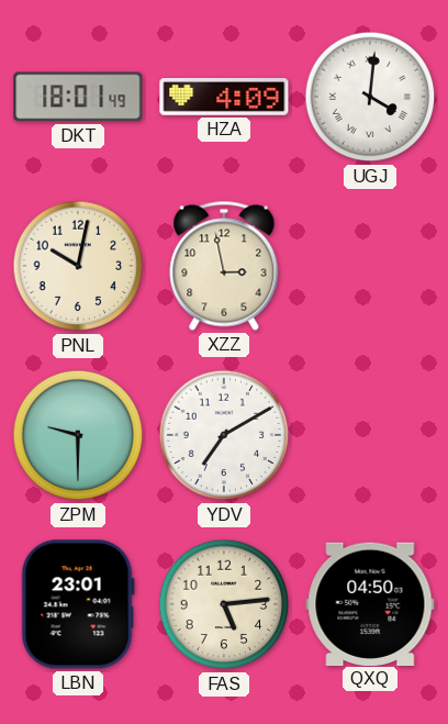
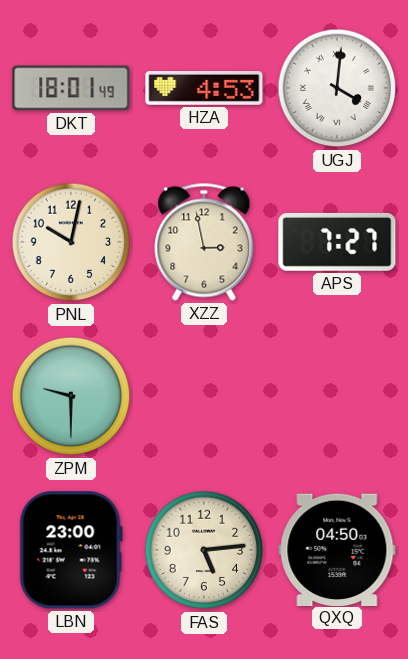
HZA: 4:09 -> 4:53
APS: none -> 7:27
YDV: 7:10 -> none
LBN: 23:01 -> 23:00
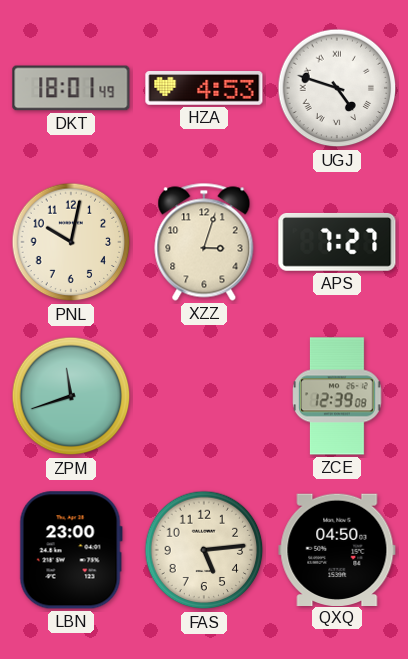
UGJ: 4:01 -> 4:48
XZZ: 2:58 -> 3:03
ZPM: 9:30 -> 11:42
ZCE: none -> 12:39
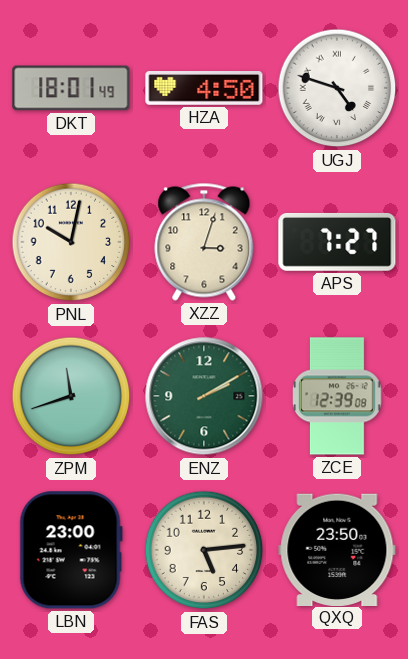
HZA: 4:53 -> 4:50
ENZ: none -> 2:10
QXQ: 04:50 -> 23:50
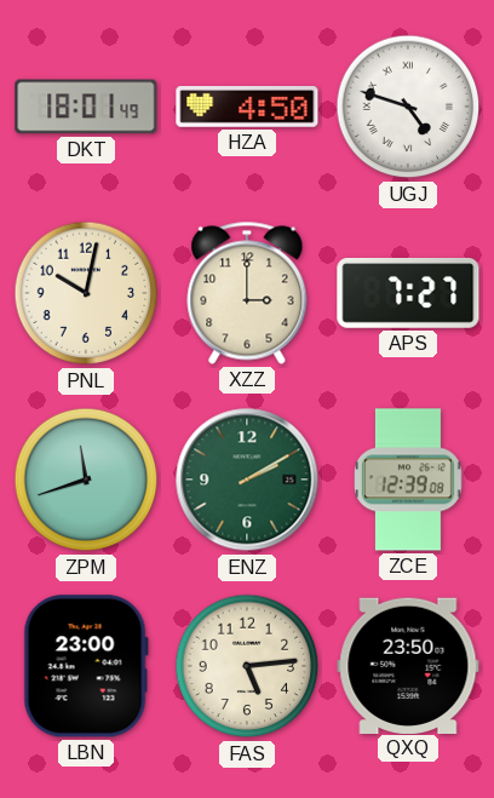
XZZ: 3:03 -> 3:00
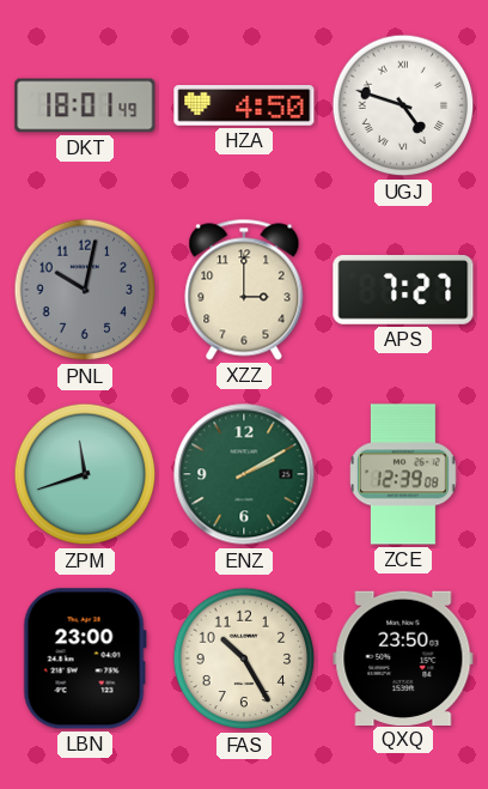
PNL dial: cream -> grey
FAS: 5:14 -> 10:25
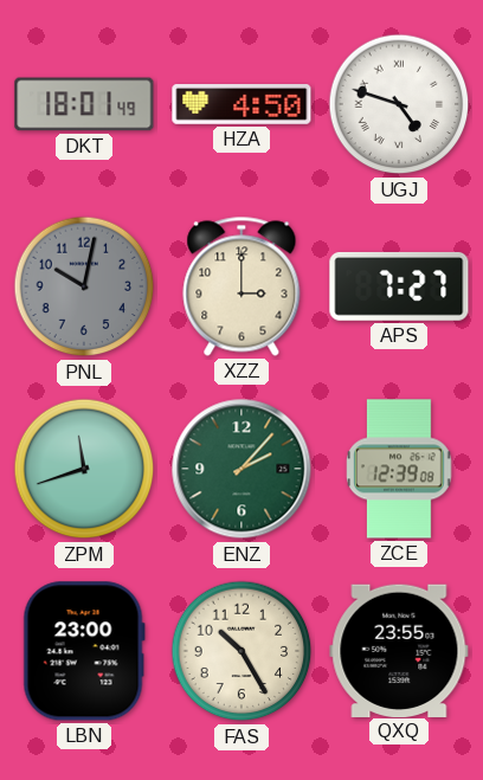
ENZ: 2:10 -> 2:07
QXQ: 23:50 -> 23:55
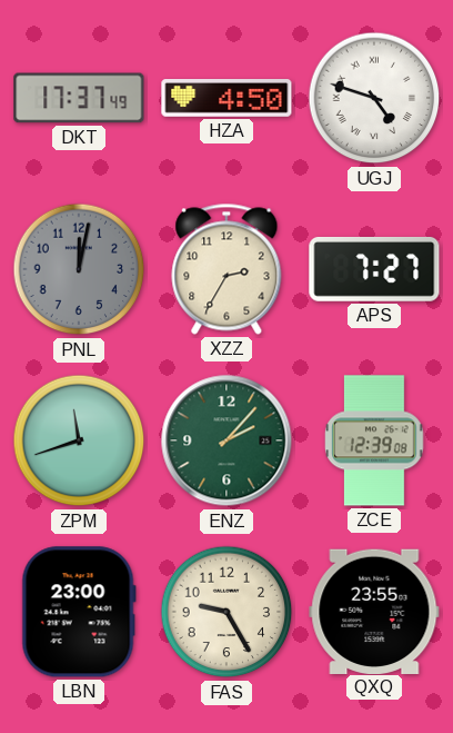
DKT: 18:01 -> 17:37
PNL: 10:02 -> 12:02
XZZ: 3:00 -> 2:35
FAS: 10:25 -> 9:25
